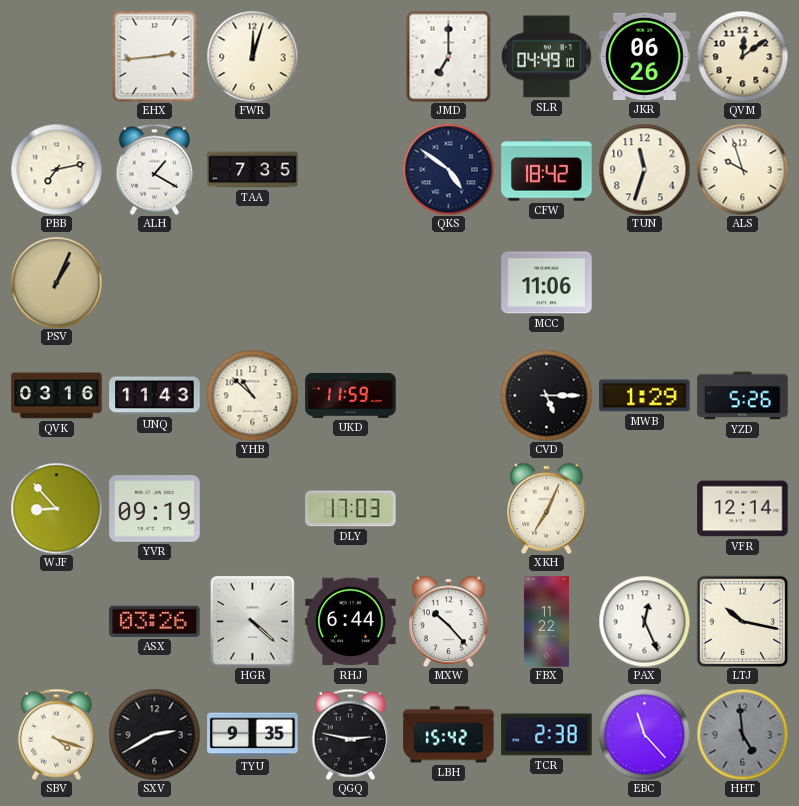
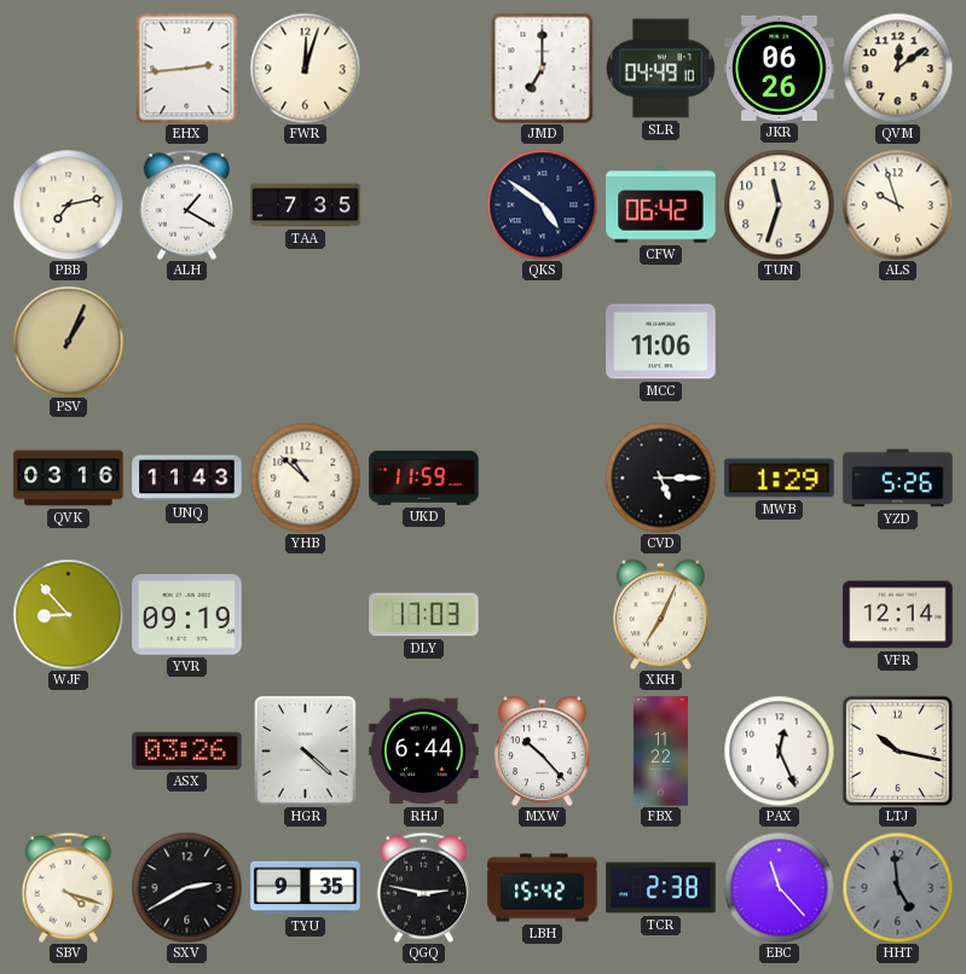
CFW: 18:42 -> 06:42
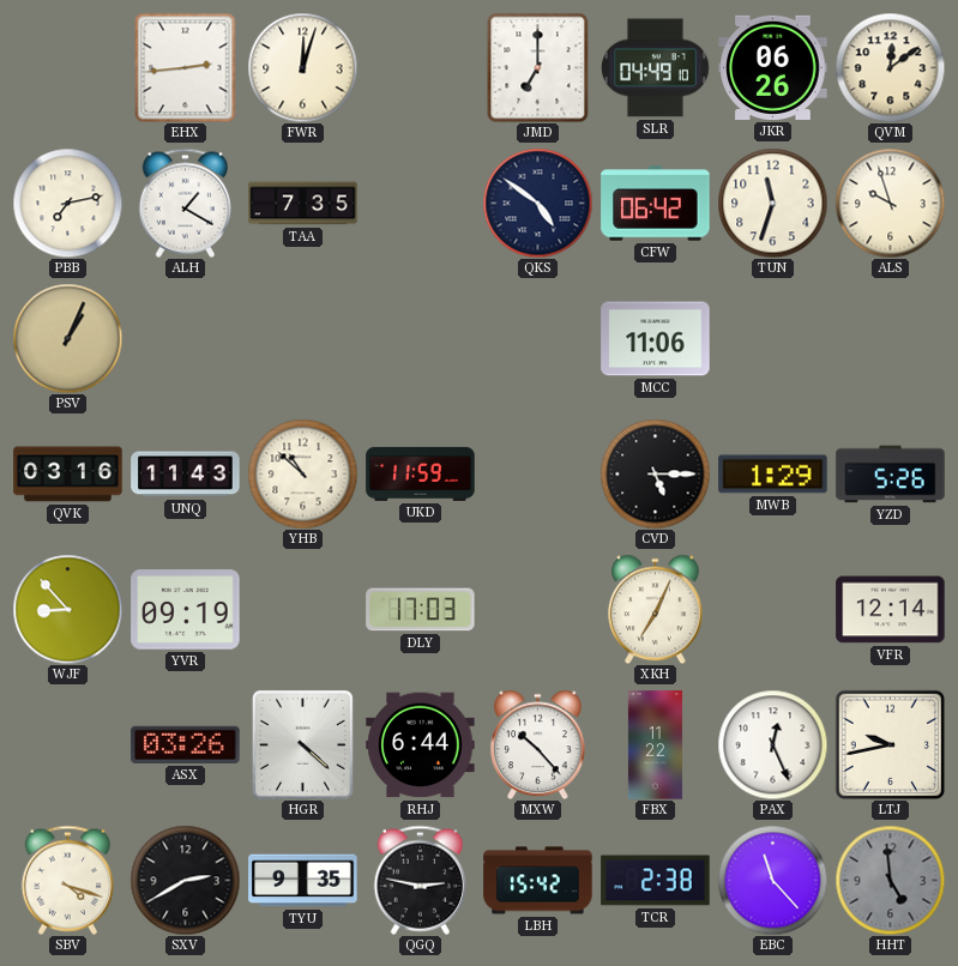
LTJ: 10:17 -> 9:43
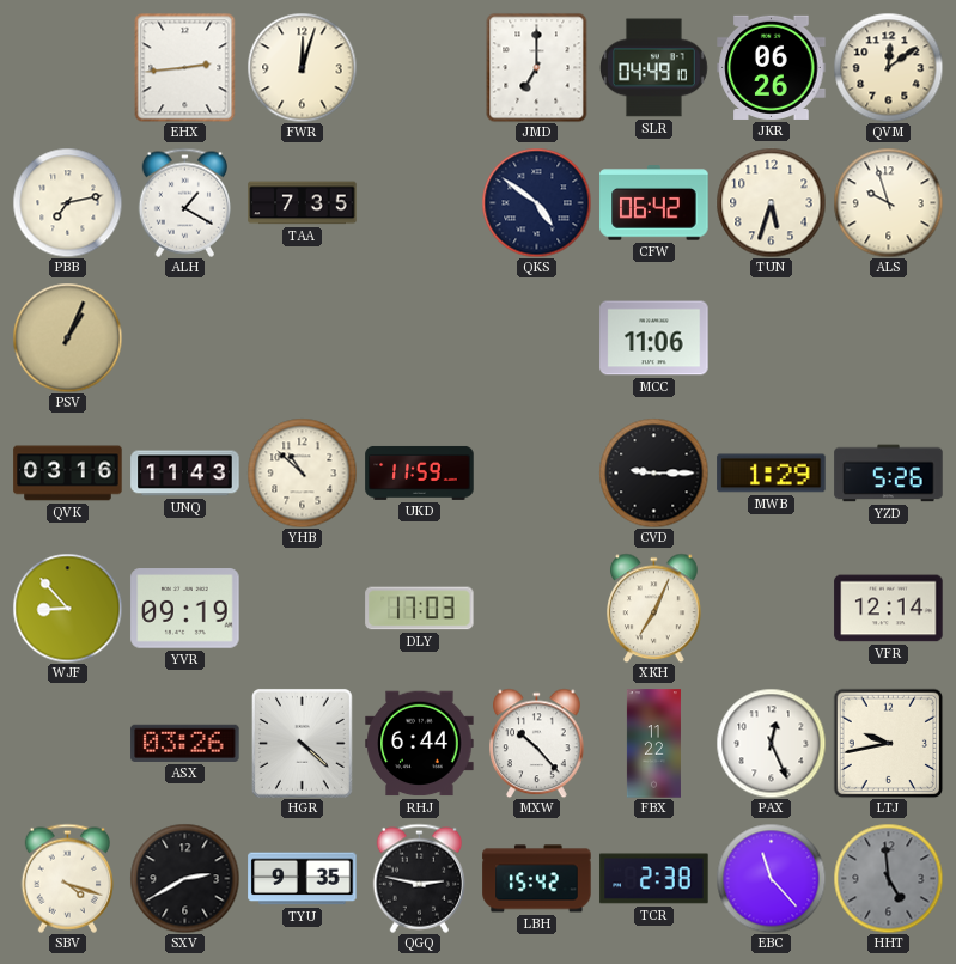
TUN: 11:33 -> 5:33
CVD: 5:15 -> 9:15
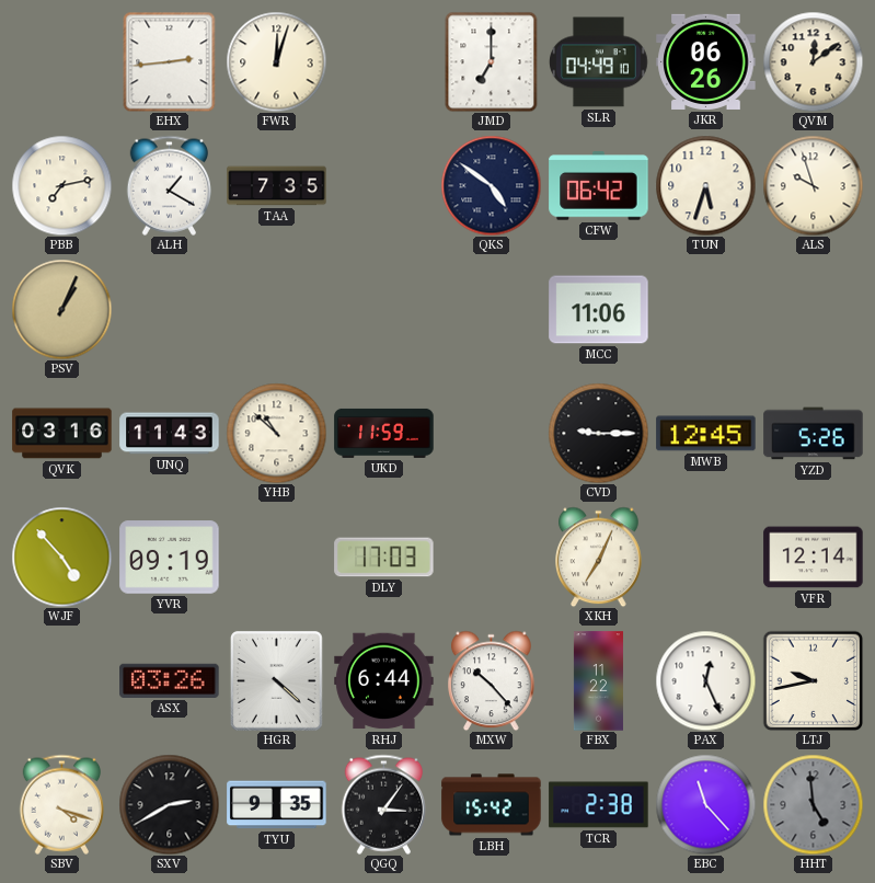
MWB: 1:29 -> 12:45
WJF: 8:53 -> 4:53
QGQ: 2:47 -> 3:06
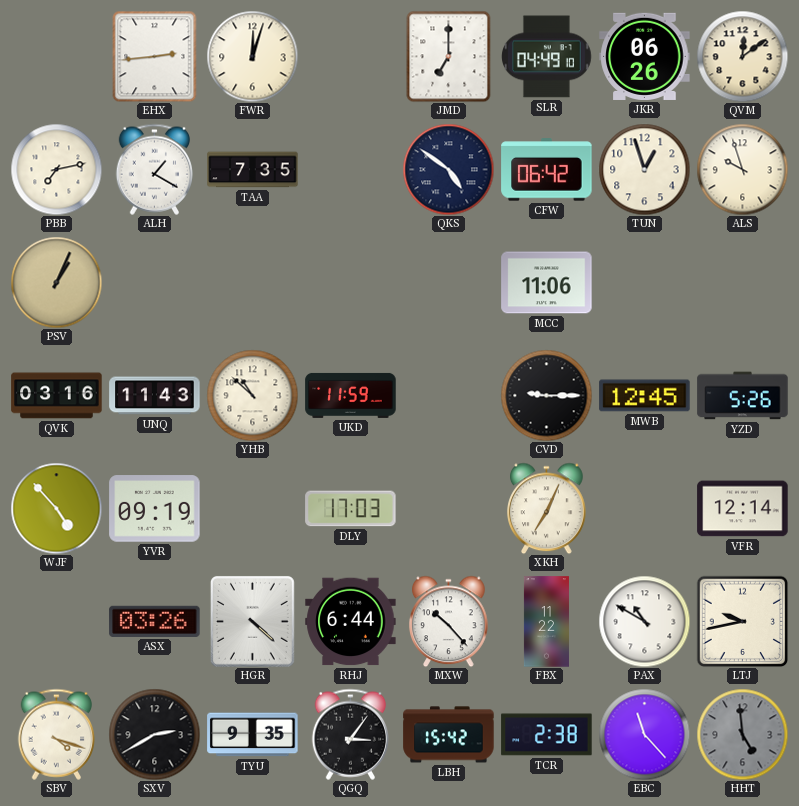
TUN: 5:33 -> 12:57
PAX: 12:26 -> 10:50
